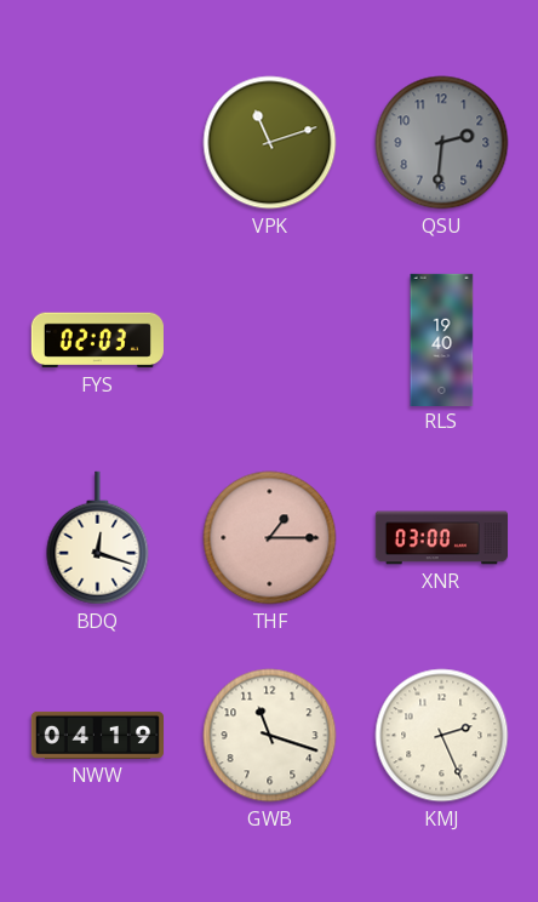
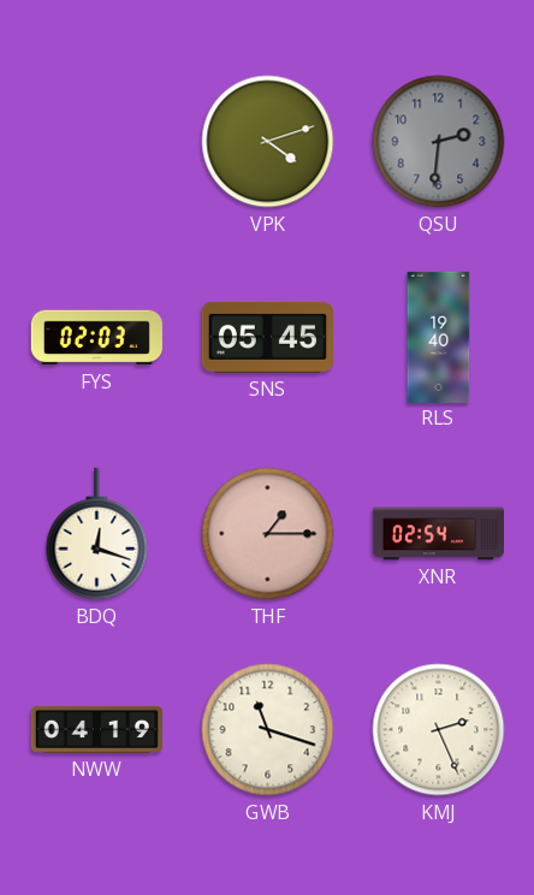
VPK: 11:12 -> 4:12
SNS: none -> 05:45
XNR: 03:00 -> 02:54
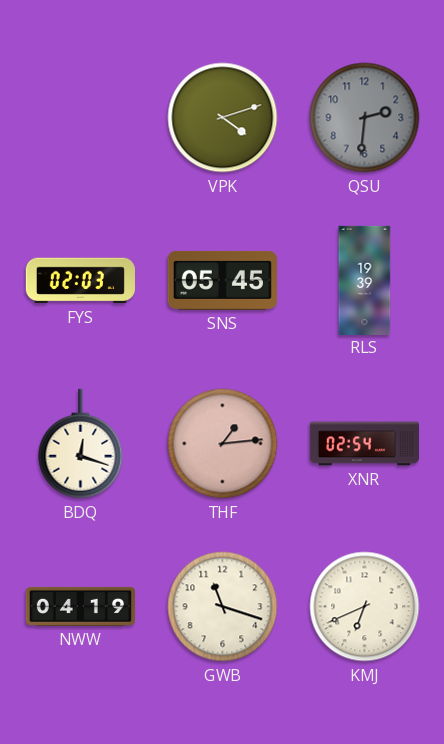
RLS: 19:40 -> 19:39
THF: 1:15 -> 1:14
KMJ: 2:26 -> 6:41
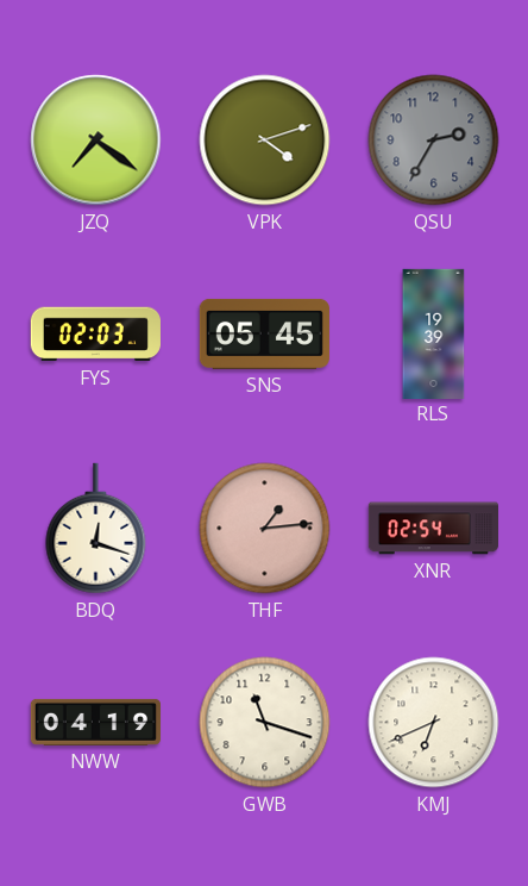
JZQ: none -> 7:21
QSU: 2:31 -> 2:35
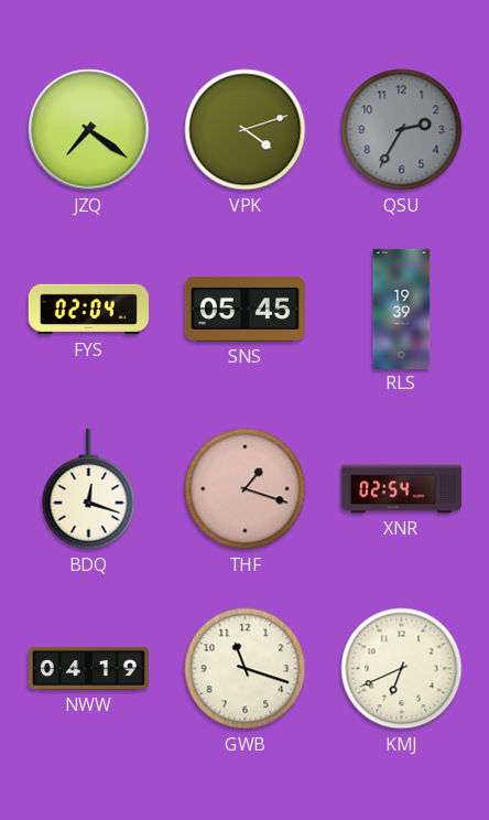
FYS: 02:03 -> 02:04
THF: 1:14 -> 1:18
